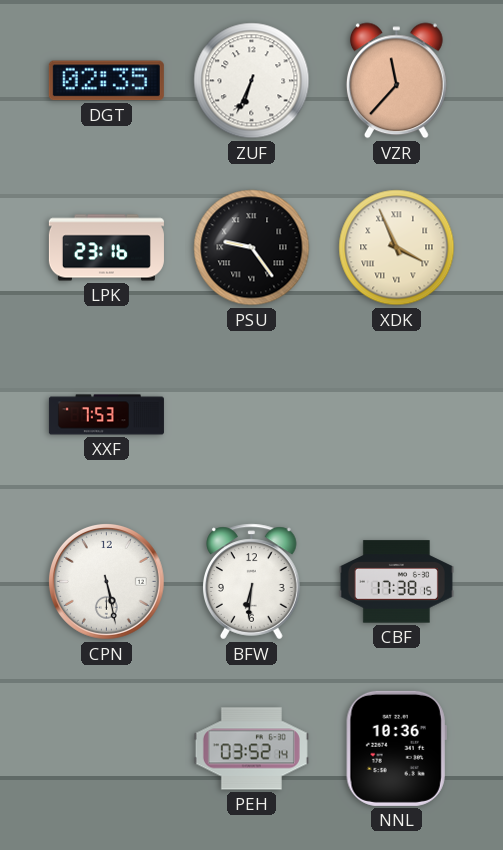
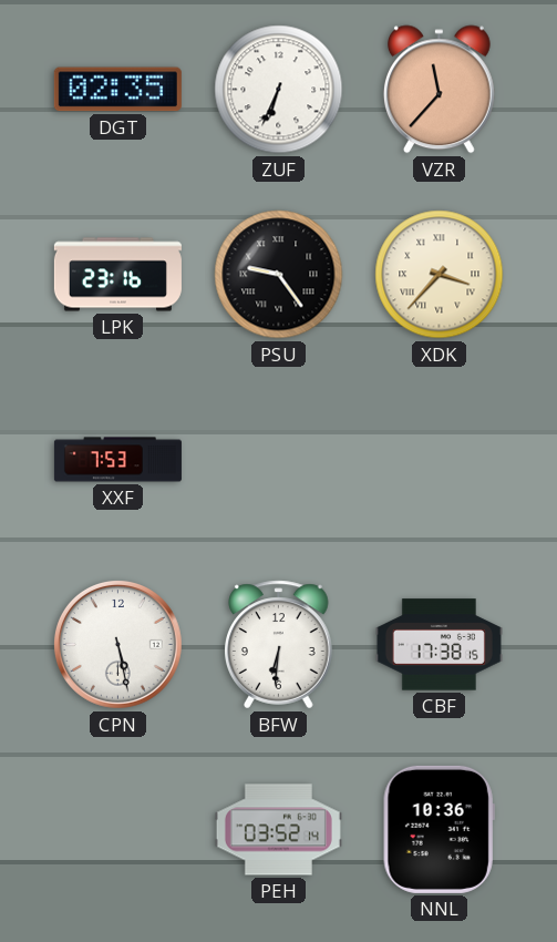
XDK: 3:56 -> 3:37
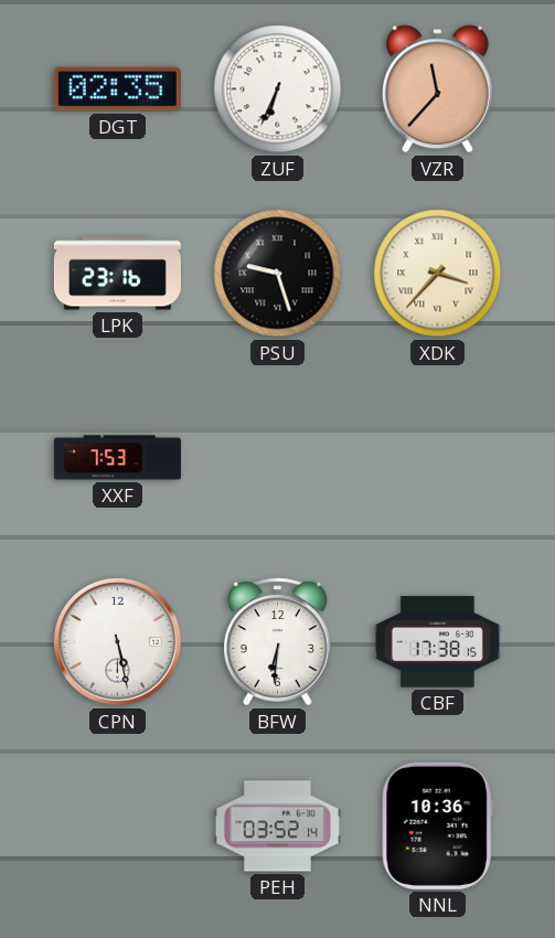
PSU: 9:24 -> 9:27
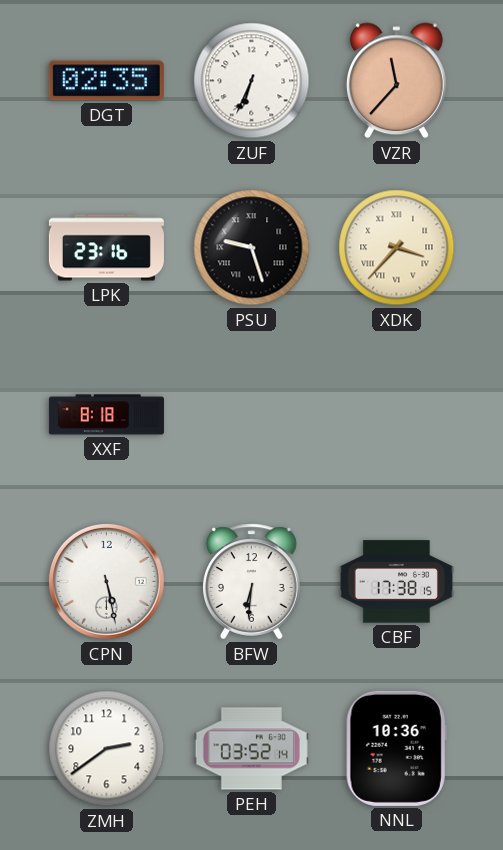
XXF: 7:53 -> 8:18
ZMH: none -> 2:39
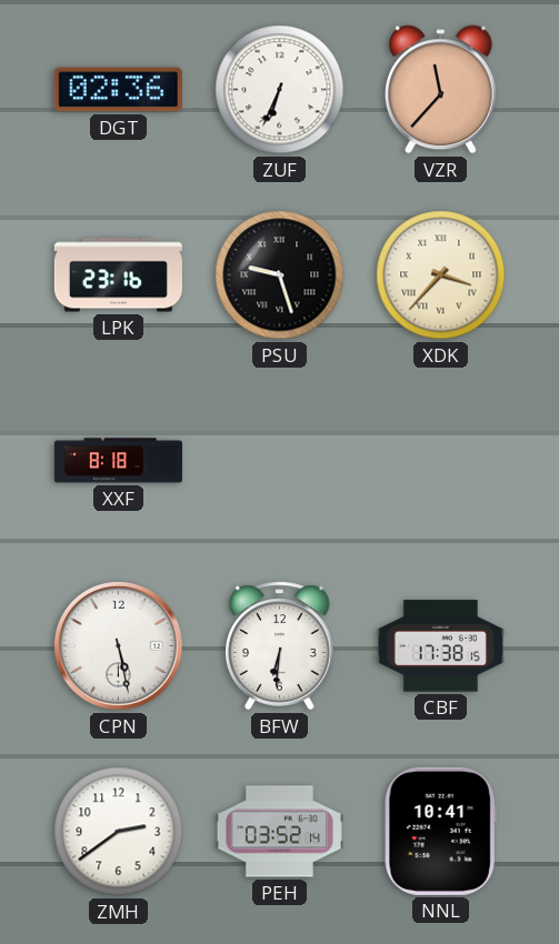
DGT: 02:35 -> 02:36
NNL: 10:36 -> 10:41
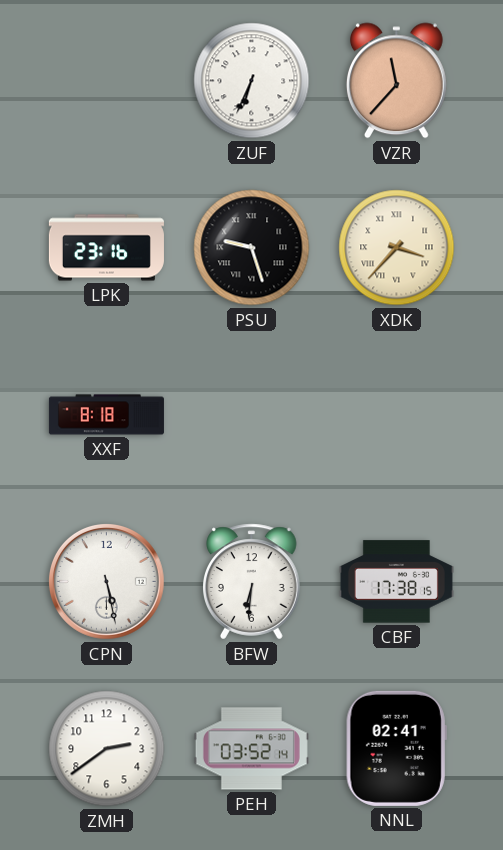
DGT: 02:36 -> none
NNL: 10:41 -> 02:41
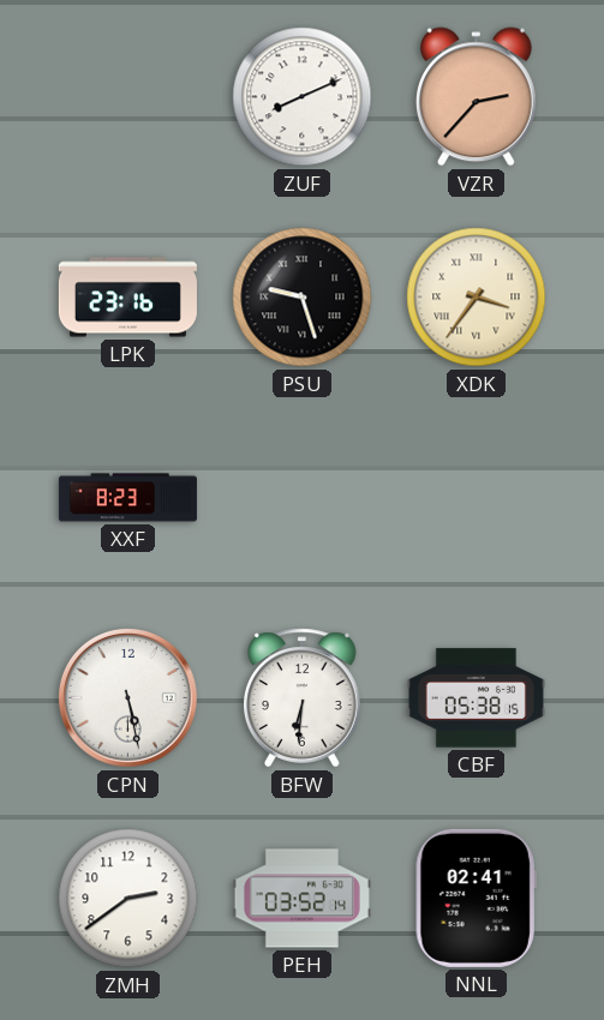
ZUF: 6:34 -> 8:11
VZR: 11:37 -> 2:37
XDK: 3:37 -> 3:36
XXF: 8:18 -> 8:23
CBF: 17:38 -> 05:38
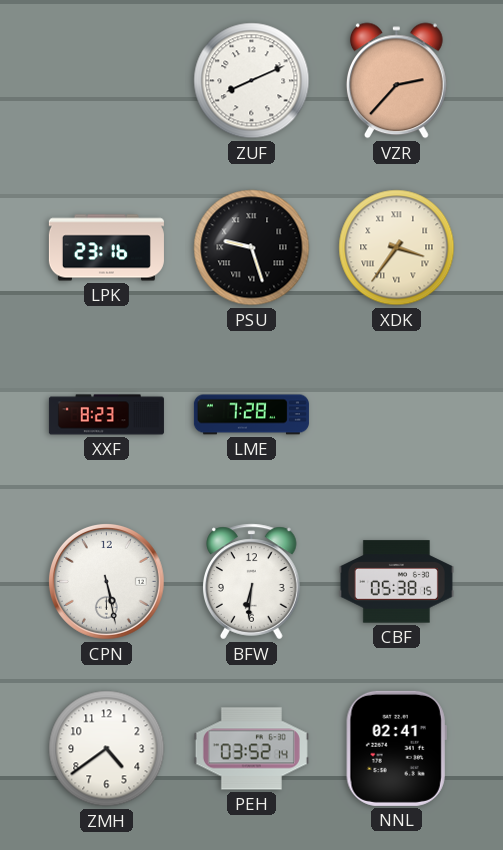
LME: none -> 7:28
ZMH: 2:39 -> 4:39
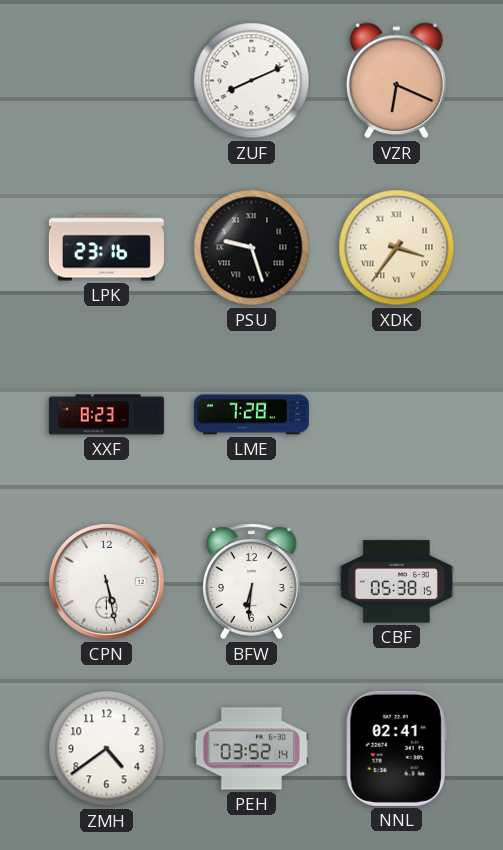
VZR: 2:37 -> 6:19
